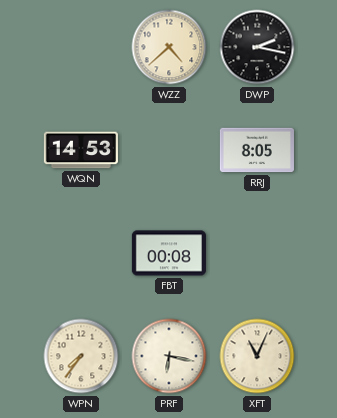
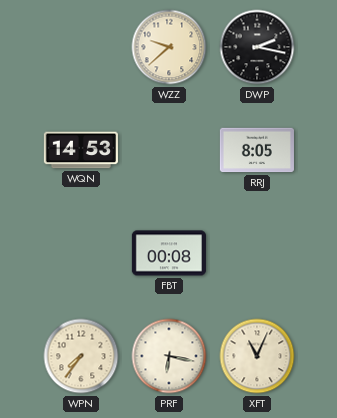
WZZ: 4:38 -> 9:38
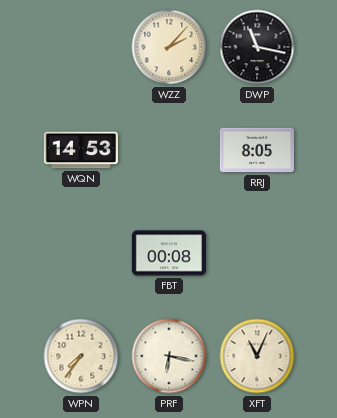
WZZ: 9:38 -> 2:07
DWP: 2:17 -> 11:17
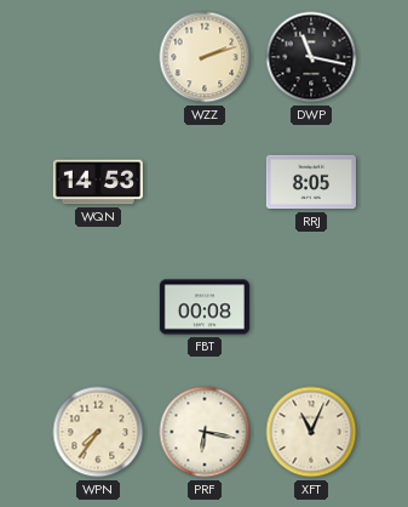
WZZ: 2:07 -> 2:12
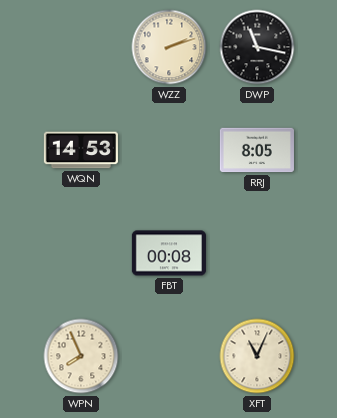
WPN: 7:36 -> 7:56
PRF: 6:17 -> none
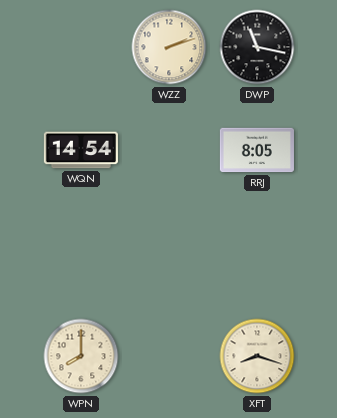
WQN: 14:53 -> 14:54
FBT: 00:08 -> none
WPN: 7:56 -> 8:00
XFT: 11:04 -> 8:18
